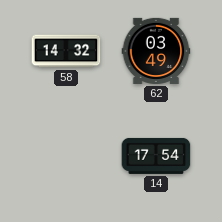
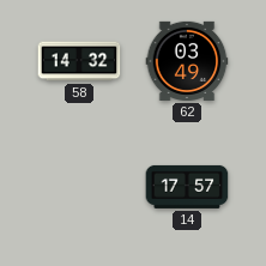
14: 17:54 -> 17:57
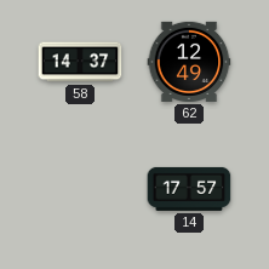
58: 14:32 -> 14:37
62: 03:49 -> 12:49
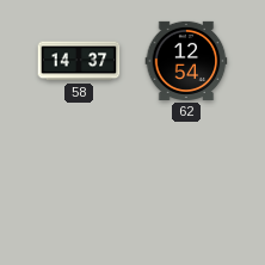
62: 12:49 -> 12:54
14: 17:57 -> none
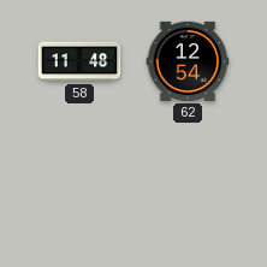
58: 14:37 -> 11:48
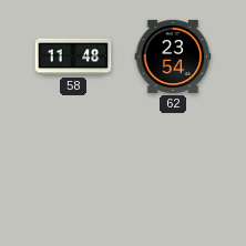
62: 12:54 -> 23:54
